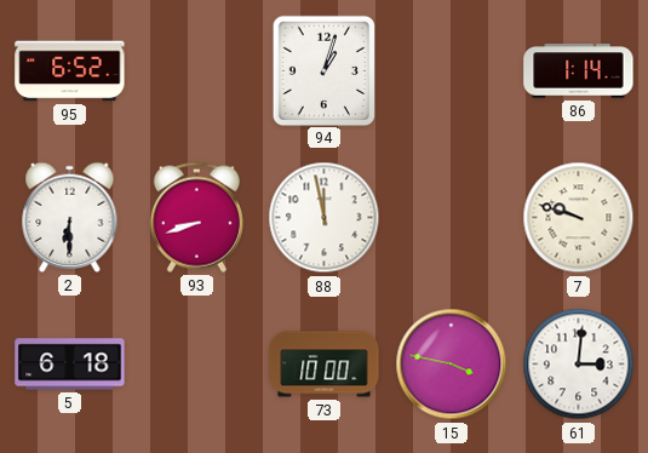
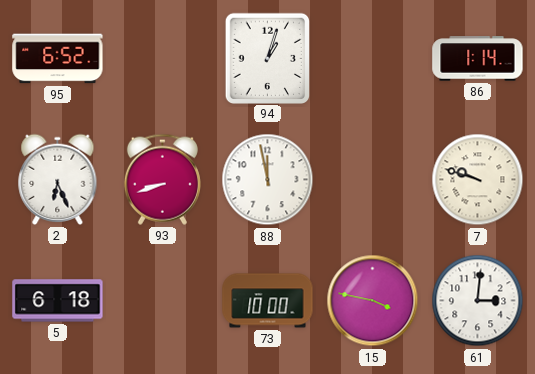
2: 6:30 -> 6:26
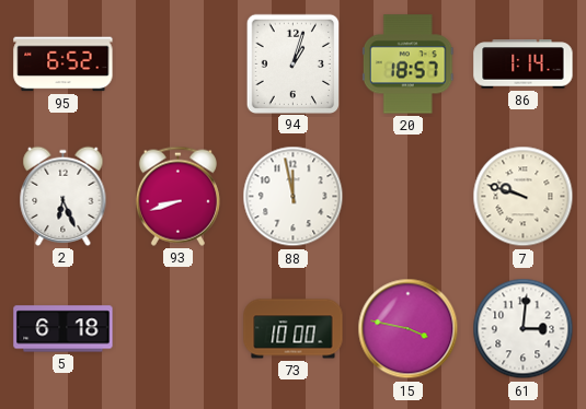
20: none -> 18:57
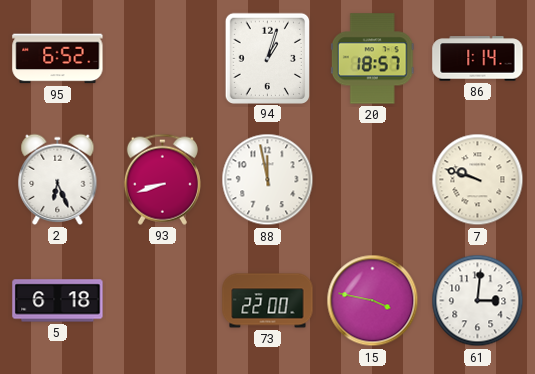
73: 10:00 -> 22:00
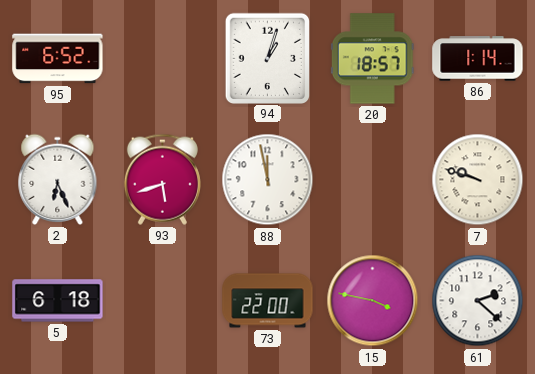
93: 8:42 -> 5:42
61: 3:01 -> 2:22
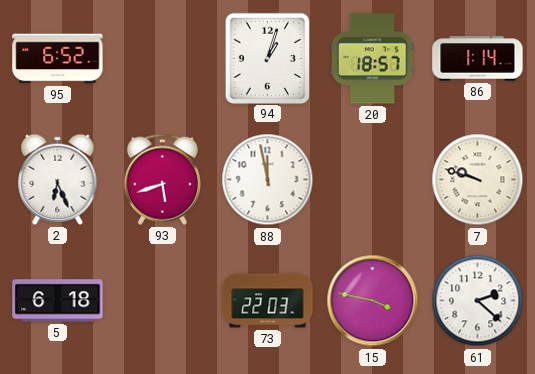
73: 22:00 -> 22:03
